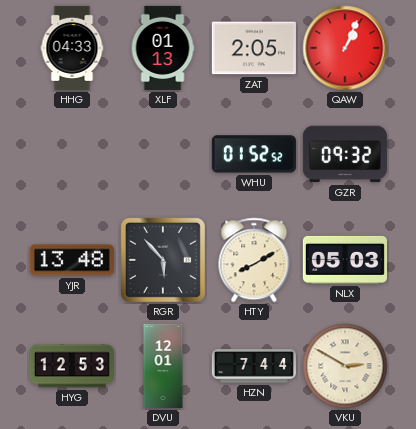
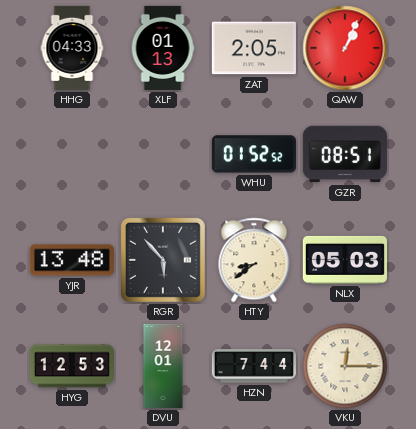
GZR: 09:32 -> 08:51
HTY: 8:10 -> 8:39
VKU: 2:50 -> 12:15
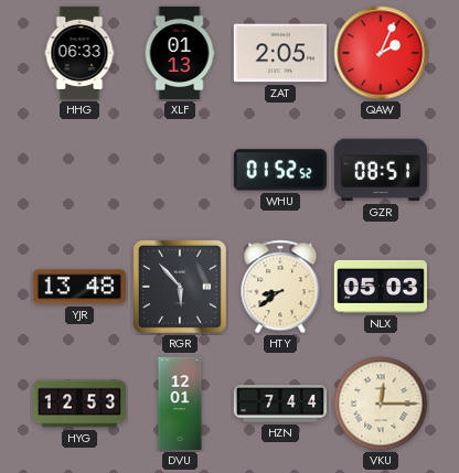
HHG: 04:33 -> 06:33
QAW: 1:04 -> 2:04
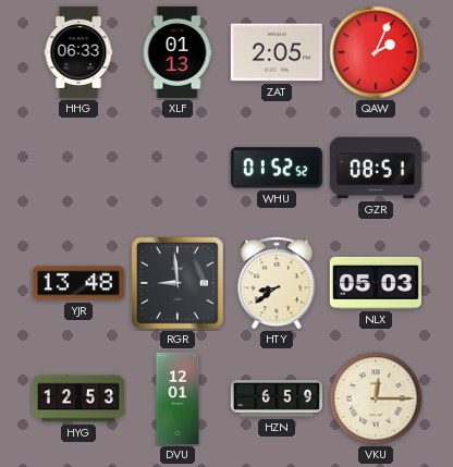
RGR: 5:53 -> 8:59
HZN: 7:44 -> 6:59
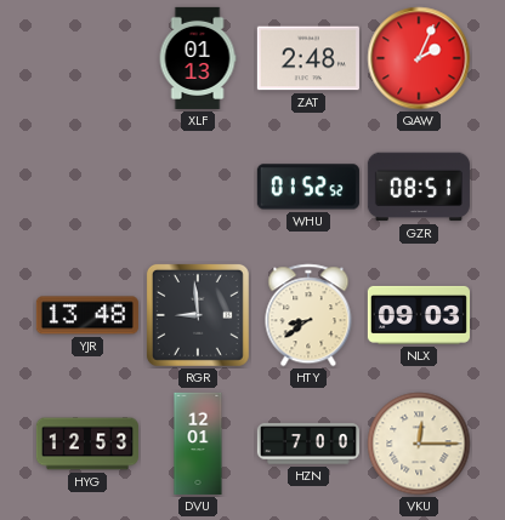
HHG: 06:33 -> none
ZAT: 2:05 -> 2:48
NLX: 05:03 -> 09:03
HZN: 6:59 -> 7:00
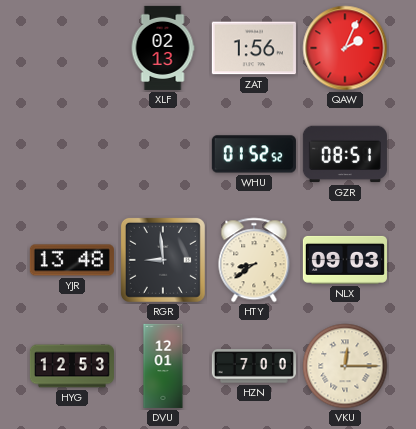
XLF: 01:13 -> 02:13
ZAT: 2:48 -> 1:56
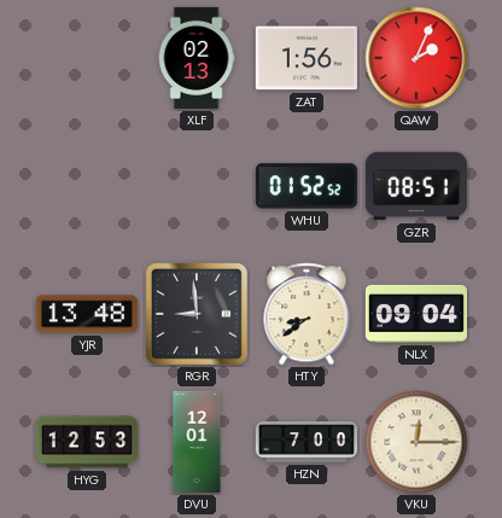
NLX: 09:03 -> 09:04
